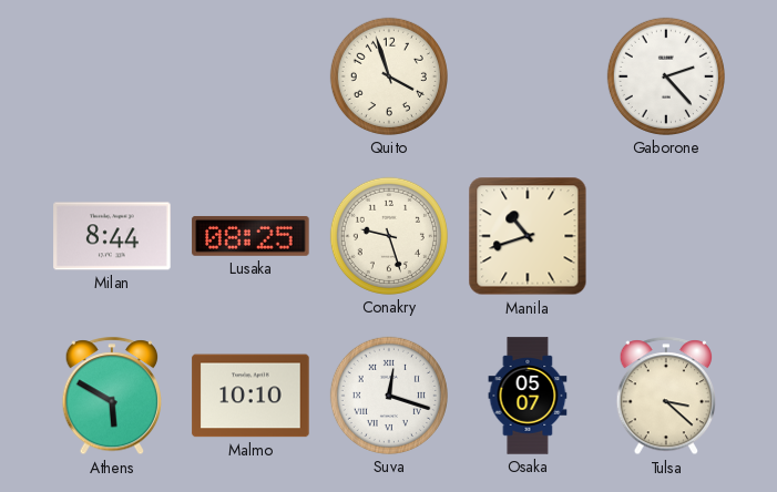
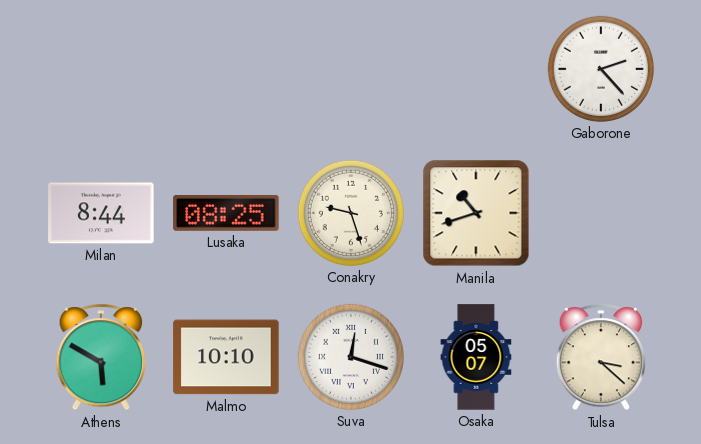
Quito: 3:57 -> none
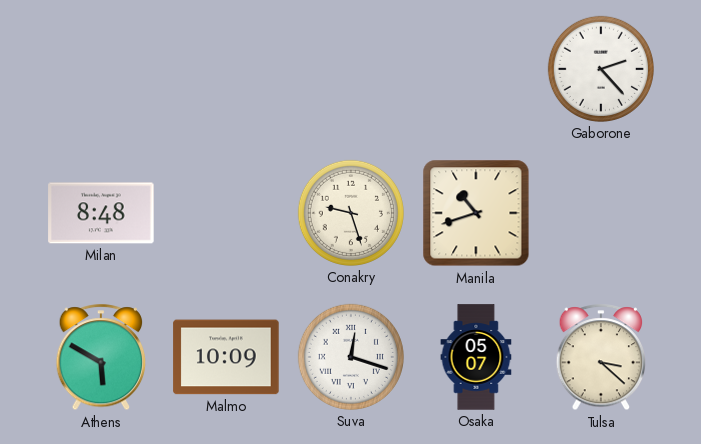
Milan: 8:44 -> 8:48
Lusaka: 08:25 -> none
Malmo: 10:10 -> 10:09
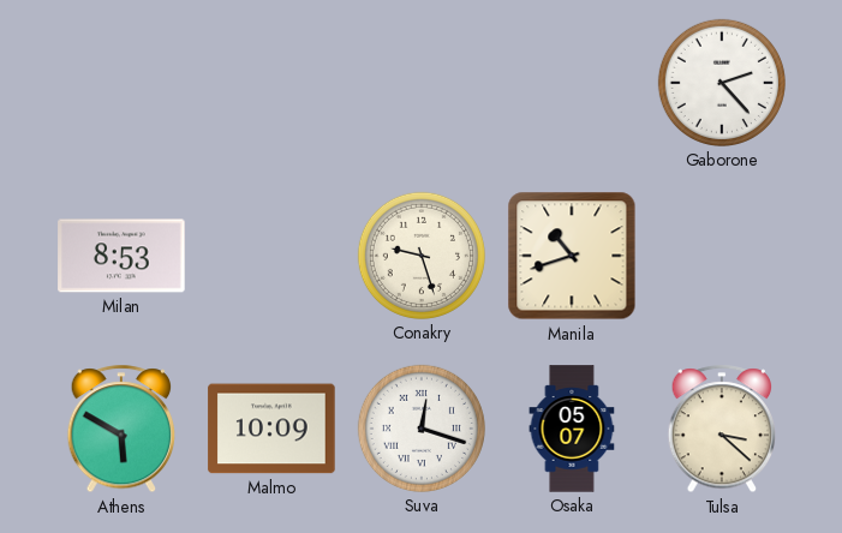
Milan: 8:48 -> 8:53
